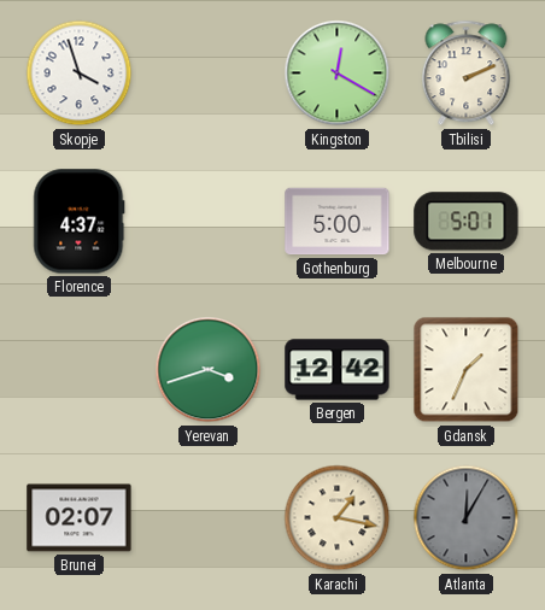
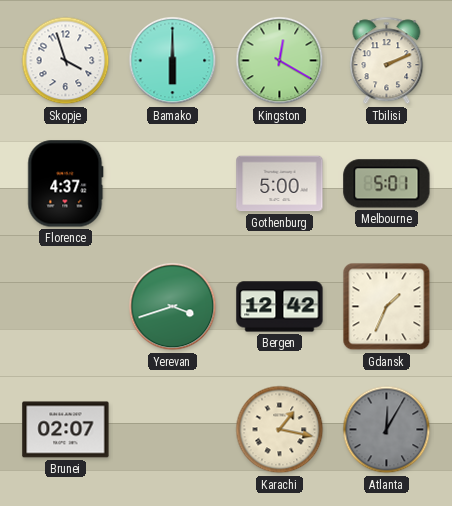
Bamako: none -> 6:00
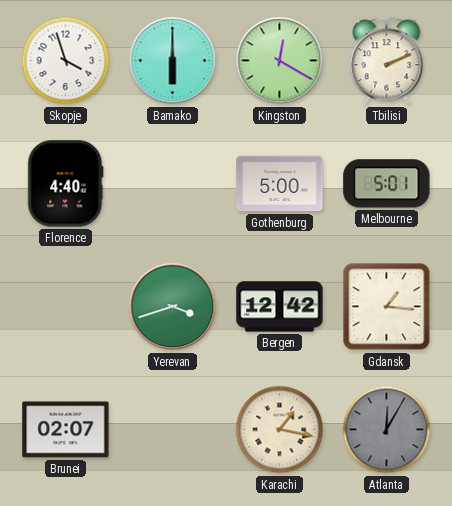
Florence: 4:37 -> 4:40
Gdansk: 1:34 -> 1:16
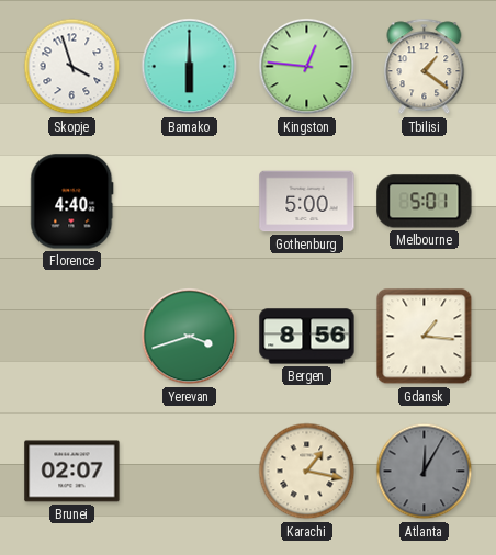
Kingston: 12:20 -> 12:46
Tbilisi: 2:11 -> 1:21
Bergen: 12:42 -> 8:56
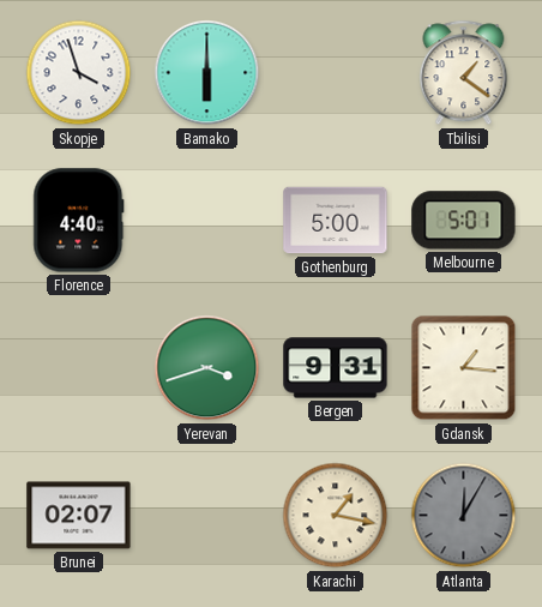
Kingston: 12:46 -> none
Bergen: 8:56 -> 9:31
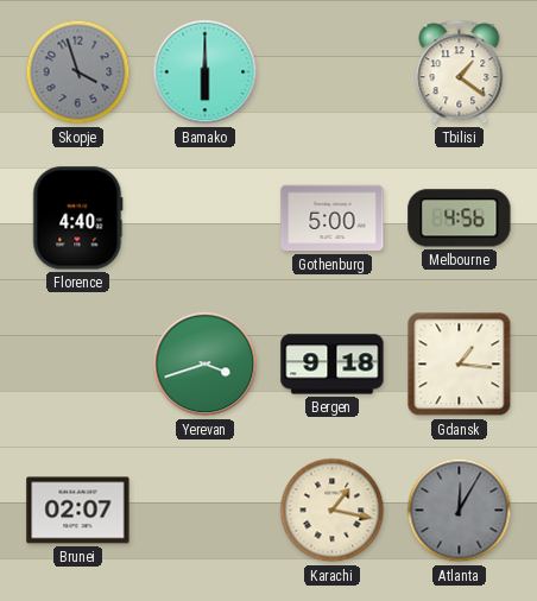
Skopje dial: white -> grey
Melbourne: 5:01 -> 4:56
Bergen: 9:31 -> 9:18
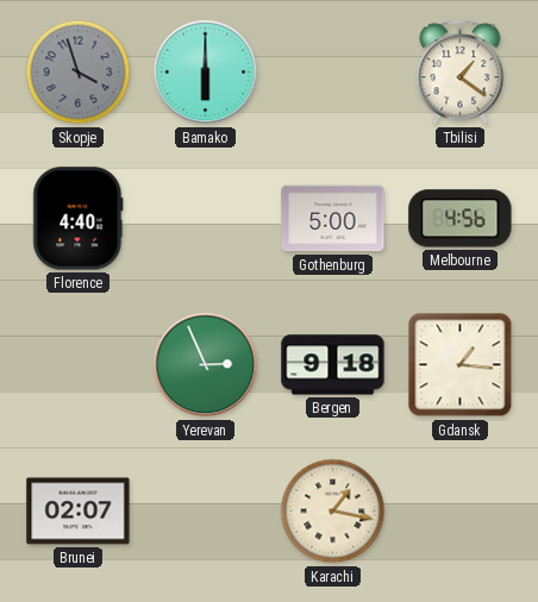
Yerevan: 3:42 -> 2:56
Atlanta: 12:05 -> none
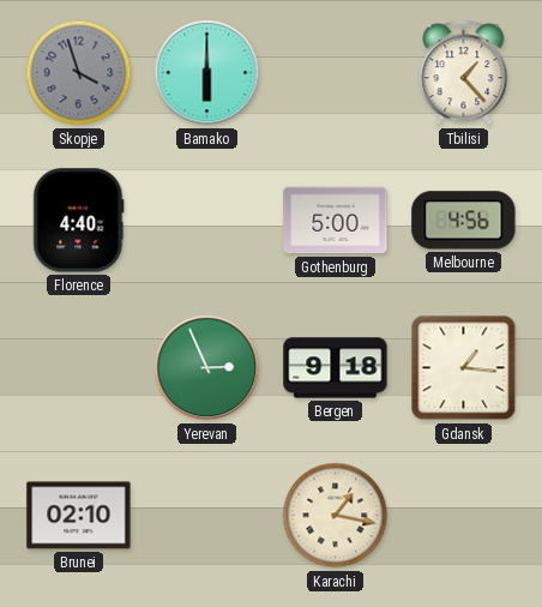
Tbilisi: 1:21 -> 1:23
Brunei: 02:07 -> 02:10
